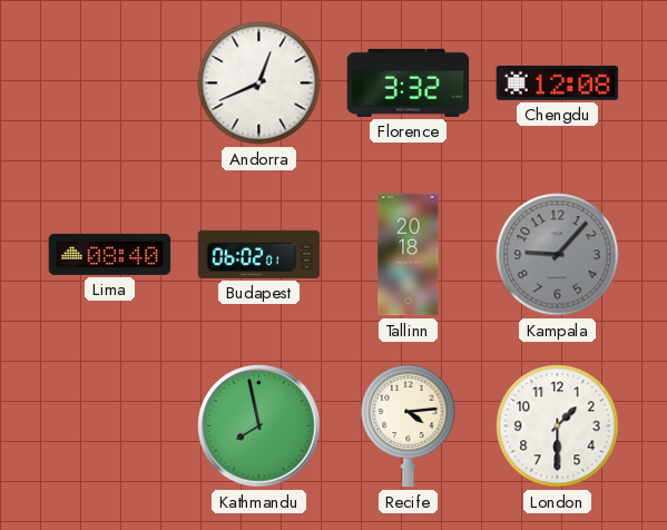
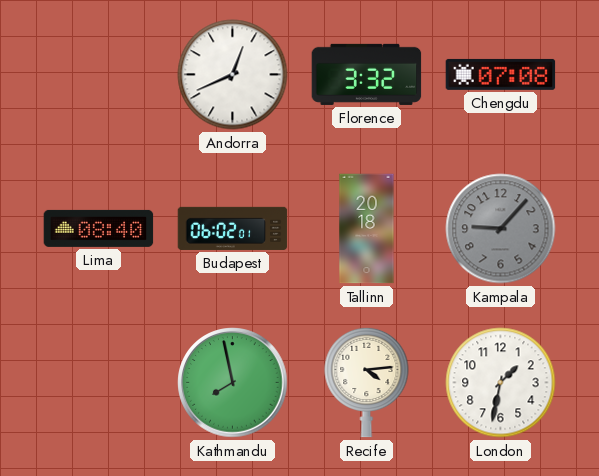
Chengdu: 12:08 -> 07:08
London: 1:30 -> 1:32
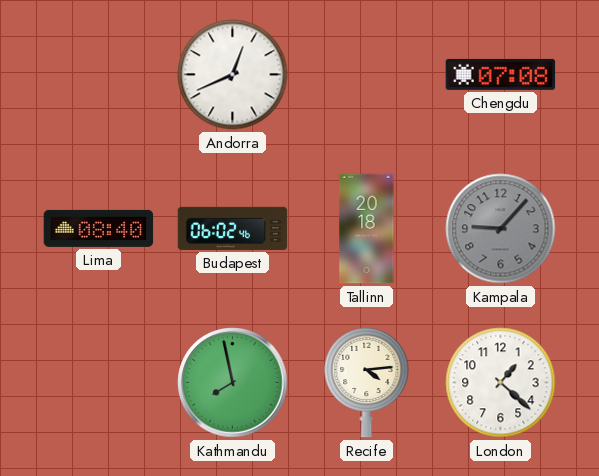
Florence: 3:32 -> none
Budapest: 06:02:01 -> 06:02:46
London: 1:32 -> 1:22
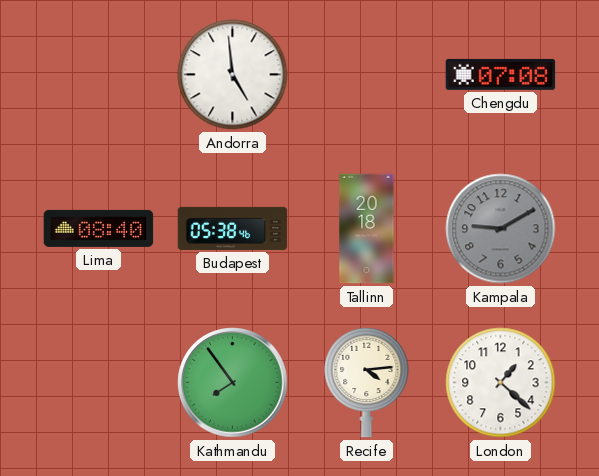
Andorra: 12:41 -> 4:59
Budapest: 06:02 -> 05:38
Kampala: 9:07 -> 9:10
Kathmandu: 7:58 -> 7:54
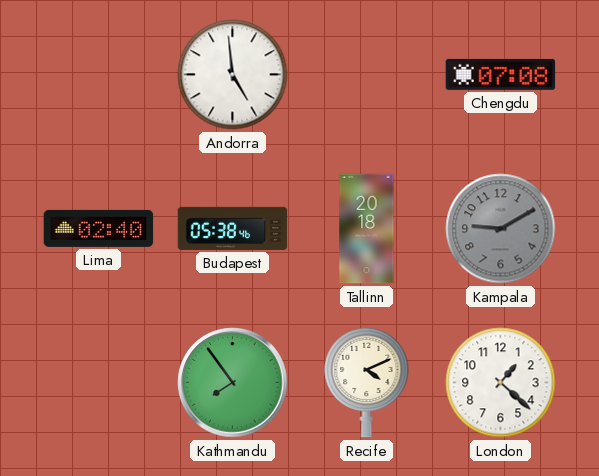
Lima: 08:40 -> 02:40
Recife: 4:14 -> 4:11
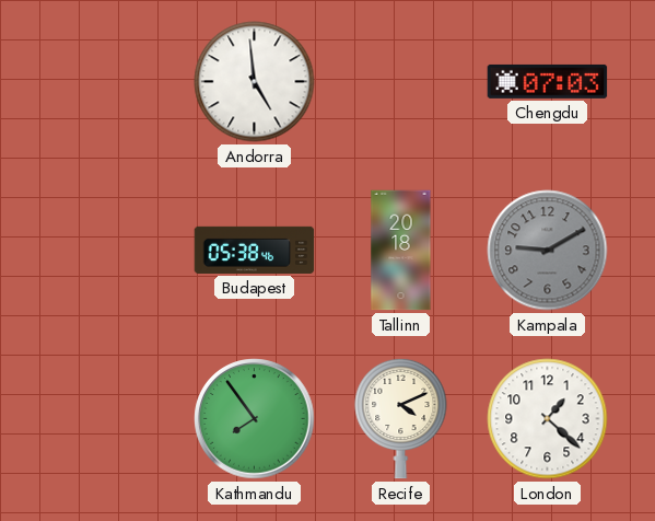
Chengdu: 07:08 -> 07:03
Lima: 02:40 -> none
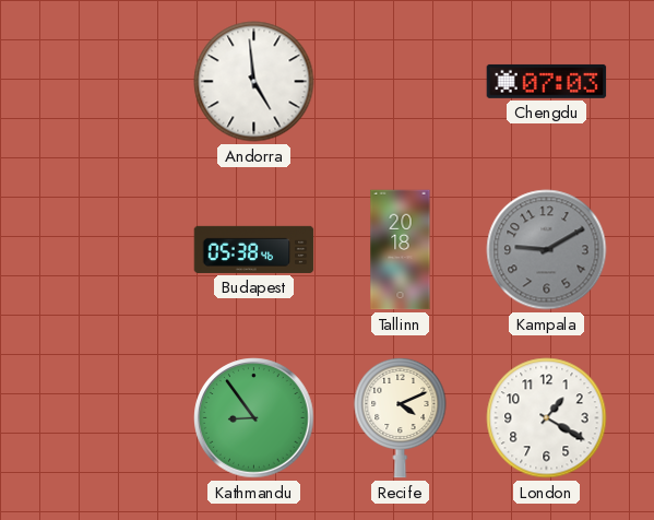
Kathmandu: 7:54 -> 8:54
London: 1:22 -> 1:20
